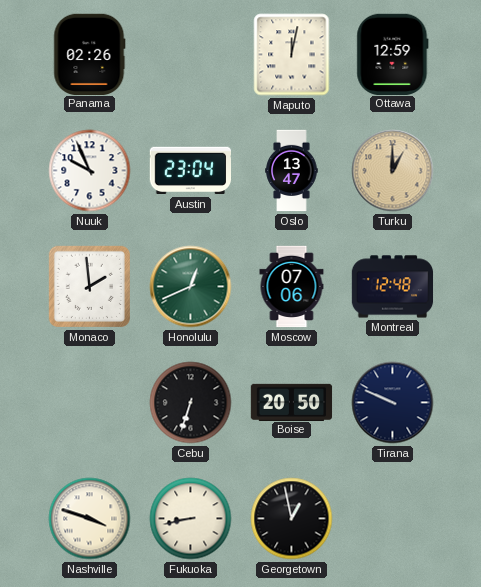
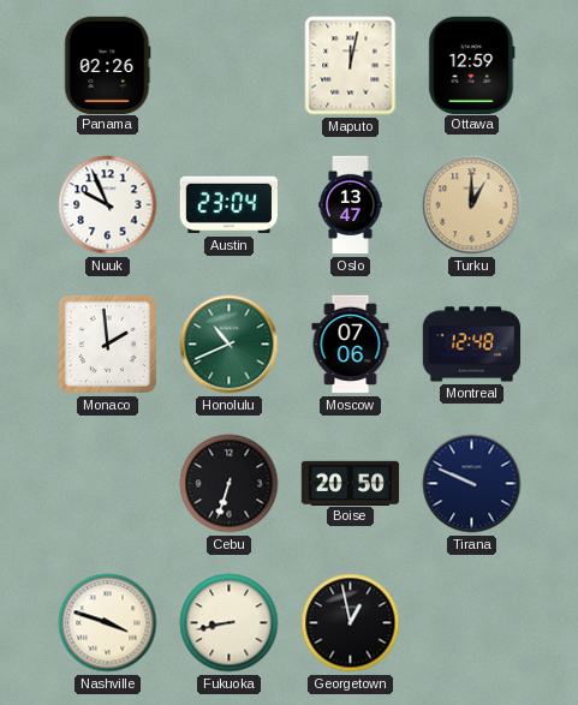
Honolulu: 12:41 -> 10:41
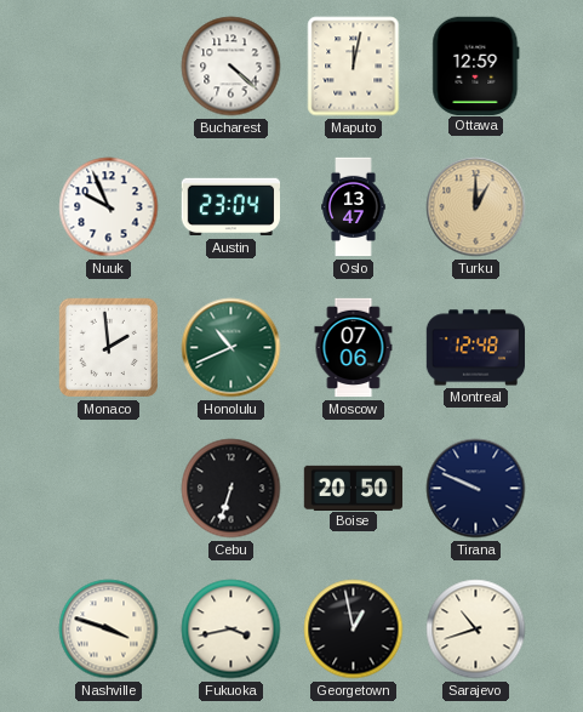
Panama: 02:26 -> none
Bucharest: none -> 4:22
Fukuoka: 8:43 -> 3:43
Sarajevo: none -> 10:42
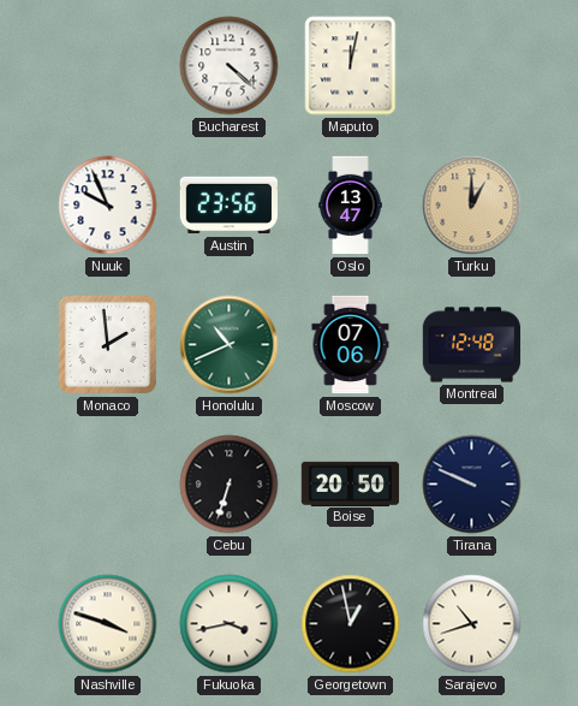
Ottawa: 12:59 -> none
Austin: 23:04 -> 23:56
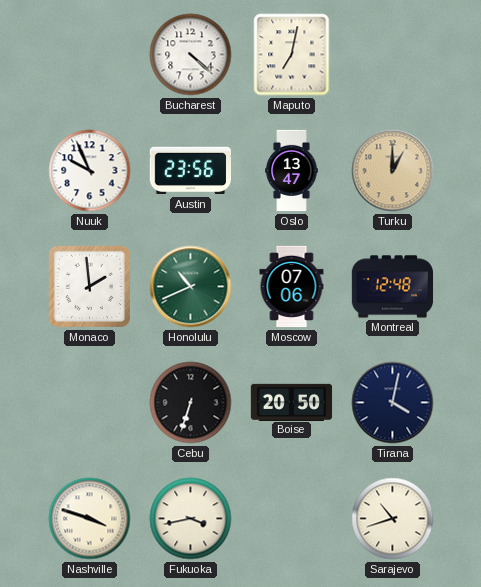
Maputo: 12:02 -> 7:02
Tirana: 9:49 -> 4:02
Georgetown: 12:58 -> none
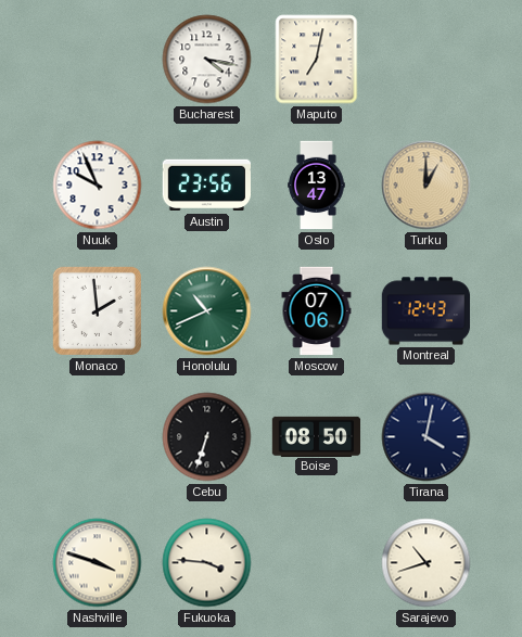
Bucharest: 4:22 -> 4:17
Montreal: 12:48 -> 12:43
Boise: 20:50 -> 08:50
Fukuoka: 3:43 -> 3:46
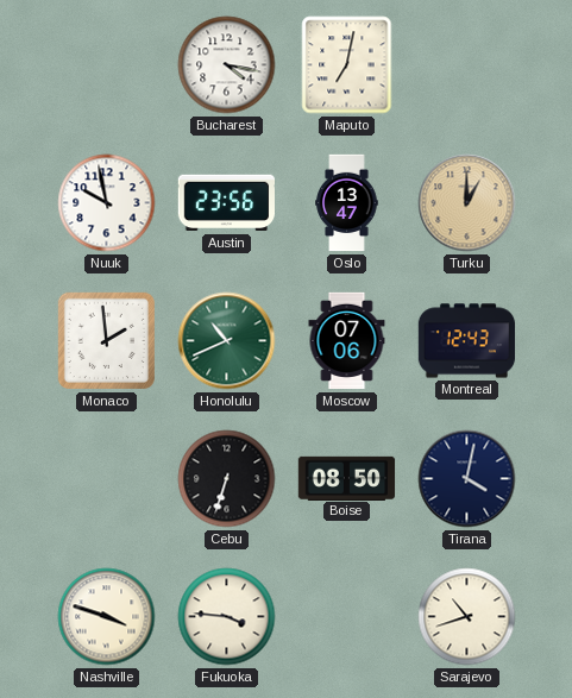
Nuuk: 9:56 -> 9:58
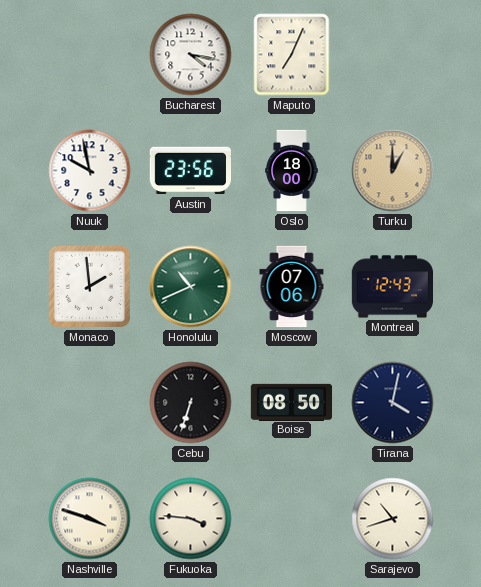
Maputo: 7:02 -> 7:04
Oslo: 13:47 -> 18:00
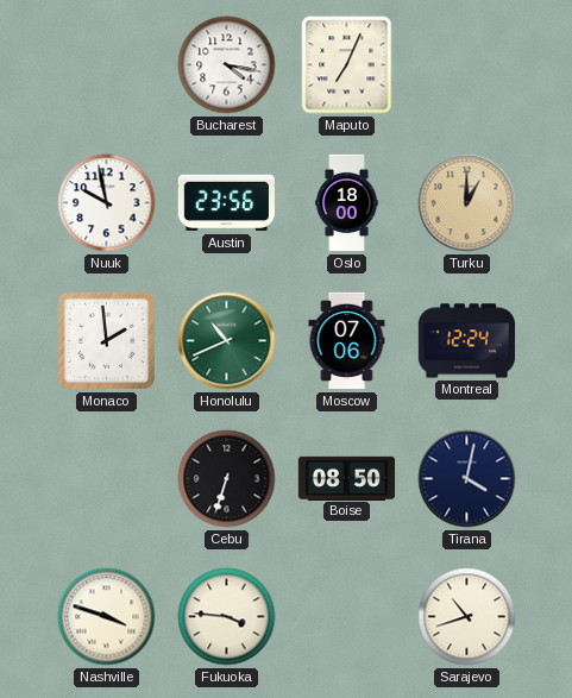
Montreal: 12:43 -> 12:24
